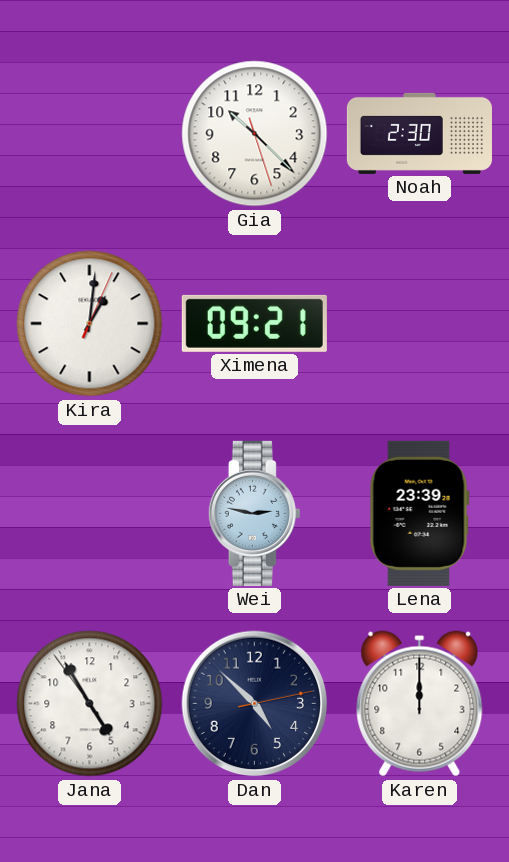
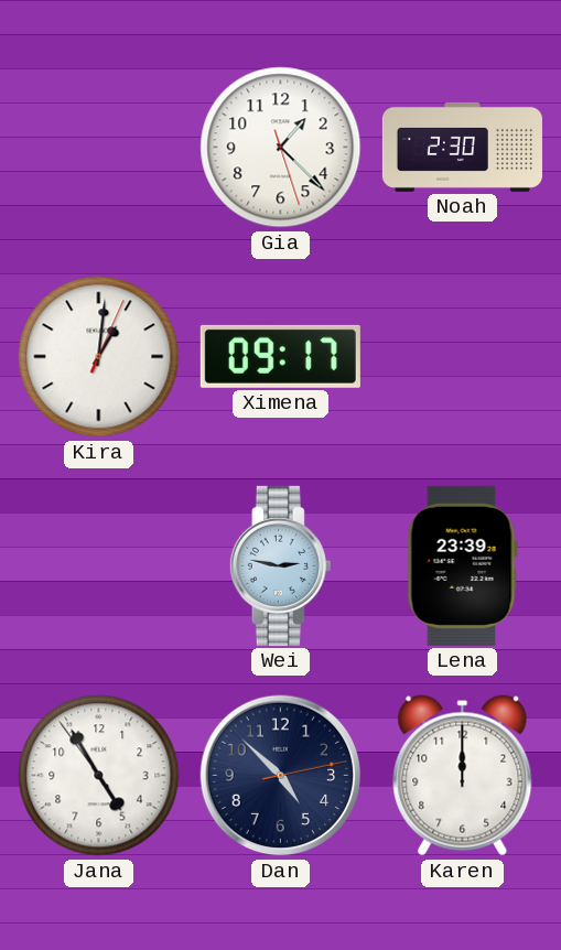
Gia: 10:22 -> 1:22
Ximena: 09:21 -> 09:17
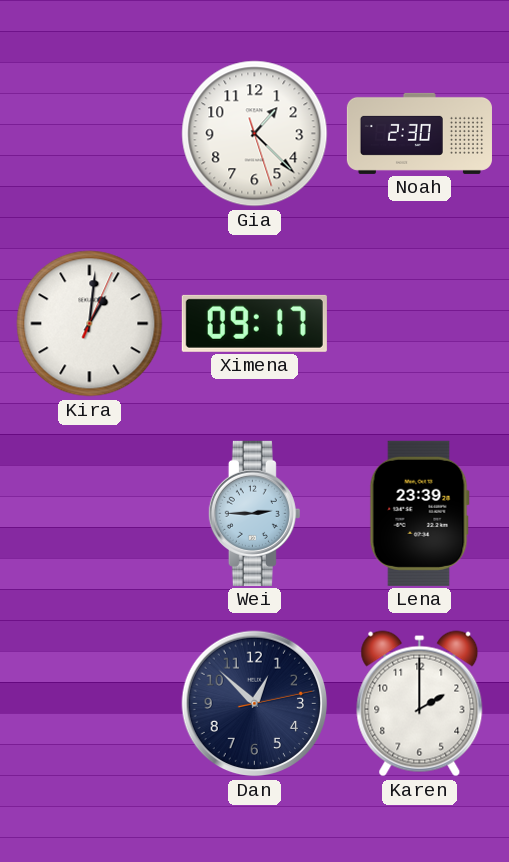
Wei: 2:47 -> 2:45
Jana: 4:54 -> none
Dan: 4:52 -> 12:52
Karen: 12:00 -> 2:00
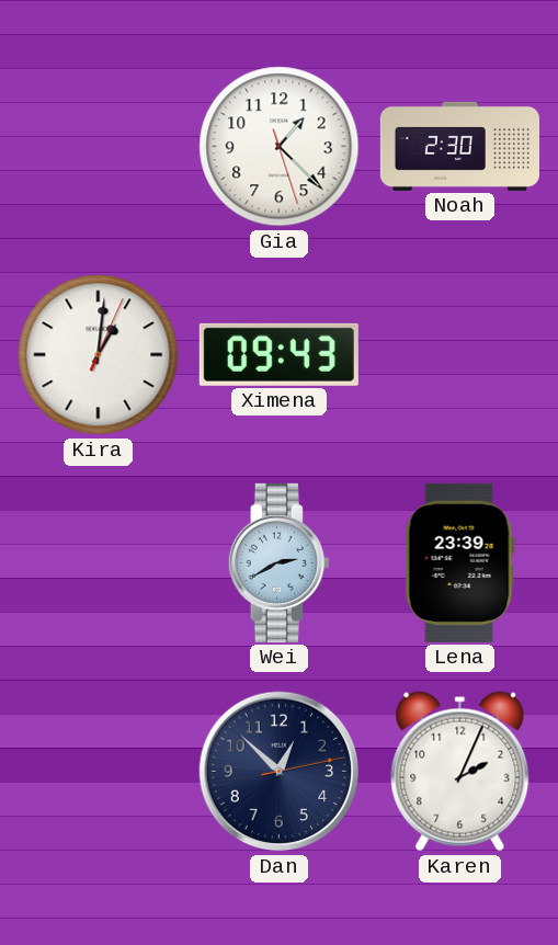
Ximena: 09:17 -> 09:43
Wei: 2:45 -> 2:40
Karen: 2:00 -> 2:04
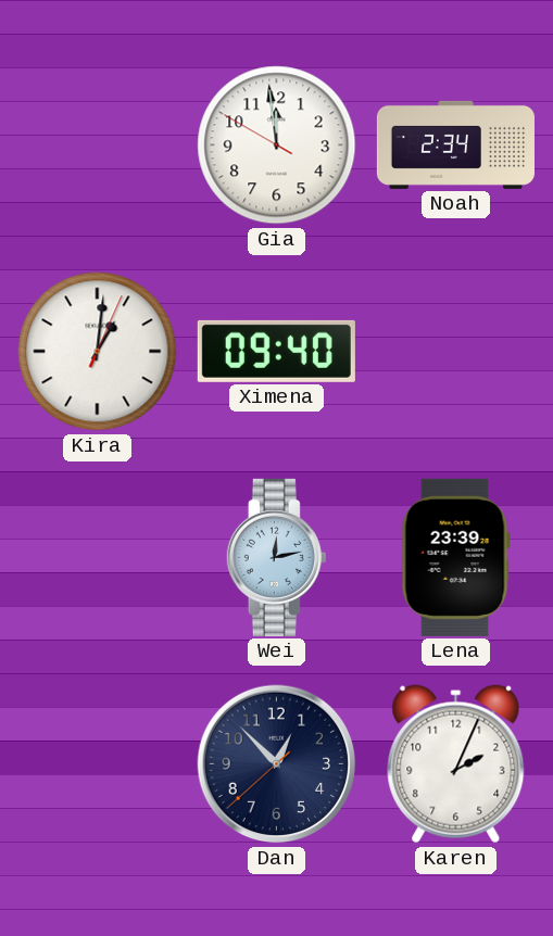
Gia: 1:22 -> 11:58
Noah: 2:30 -> 2:34
Ximena: 09:43 -> 09:40
Wei: 2:40 -> 12:13
Dan: 12:52:13 -> 12:52:38
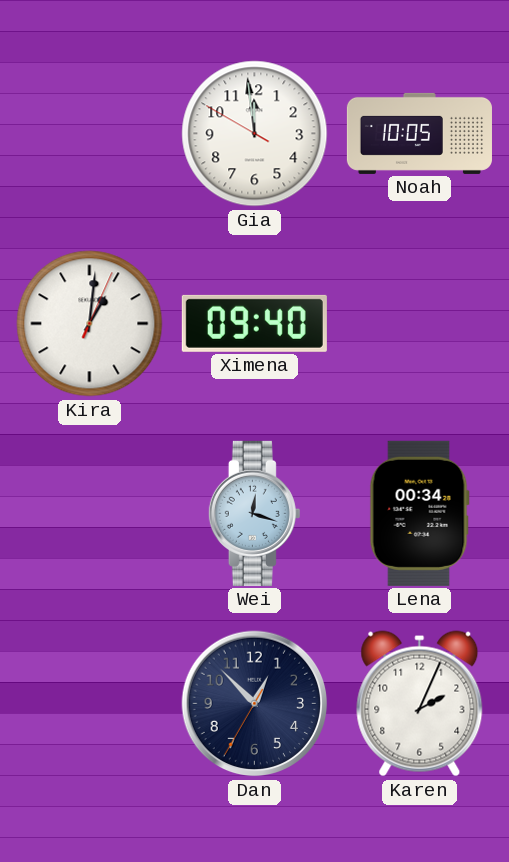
Noah: 2:34 -> 10:05
Wei: 12:13 -> 12:18
Lena: 23:39 -> 00:34
Dan: 12:52:38 -> 12:52:35
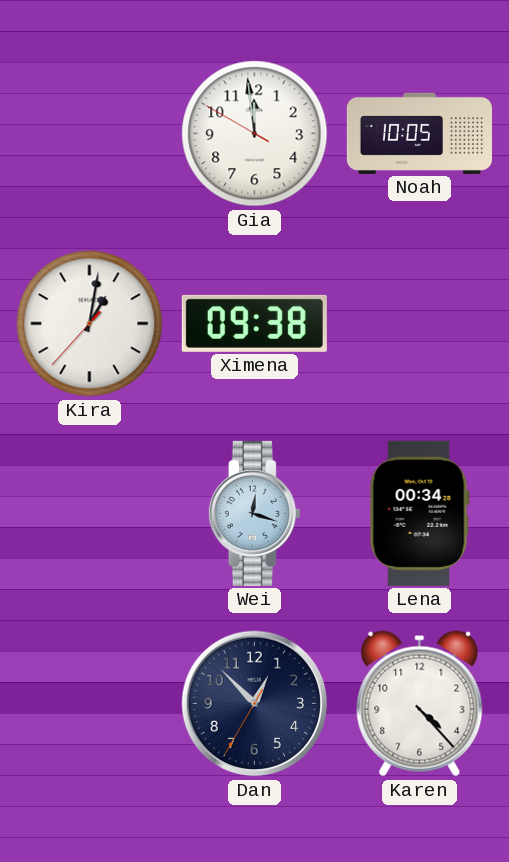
Kira: 1:01:04 -> 1:01:37
Ximena: 09:40 -> 09:38
Karen: 2:04 -> 4:23
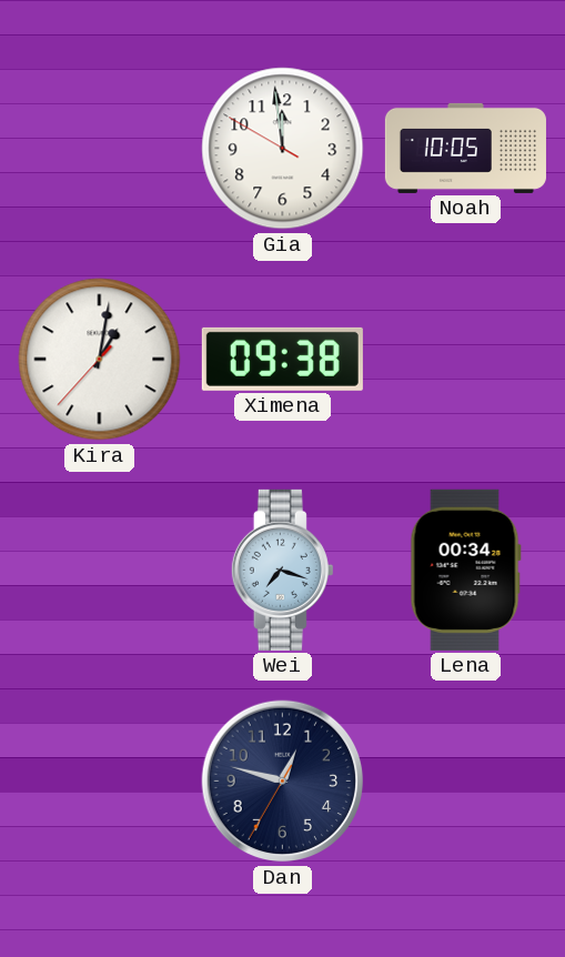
Wei: 12:18 -> 7:18
Dan: 12:52 -> 12:47
Karen: 4:23 -> none
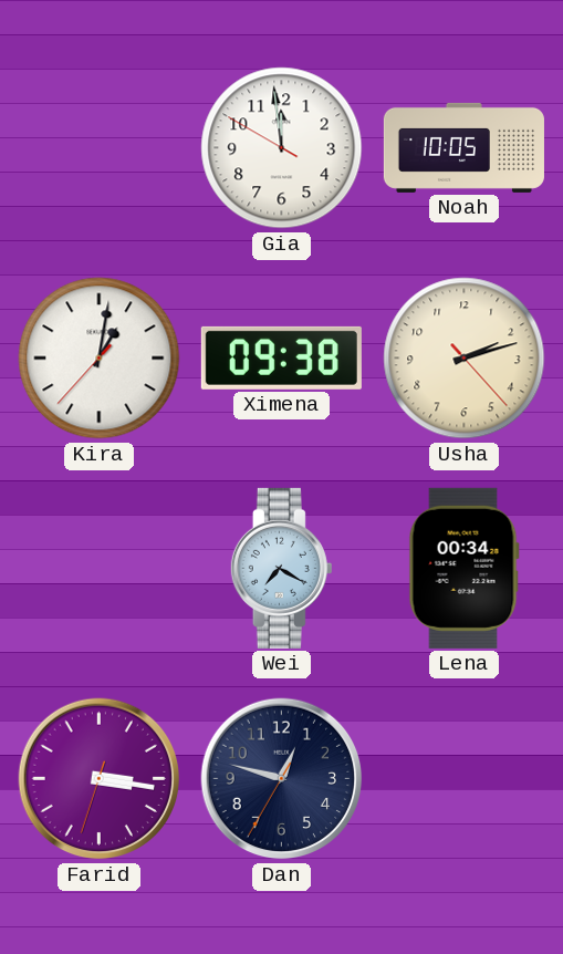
Usha: none -> 2:12
Wei: 7:18 -> 7:20
Farid: none -> 3:16
